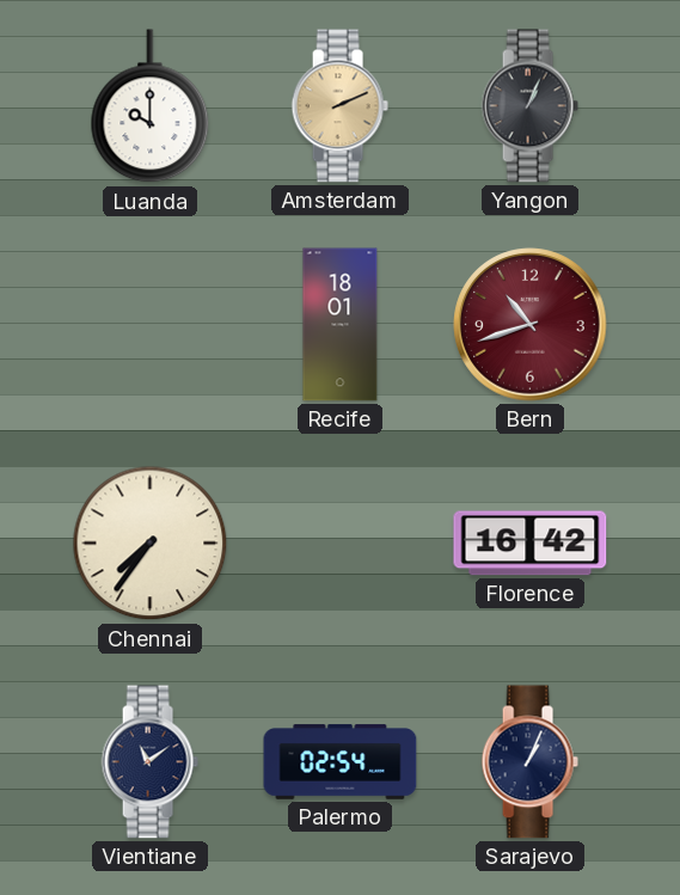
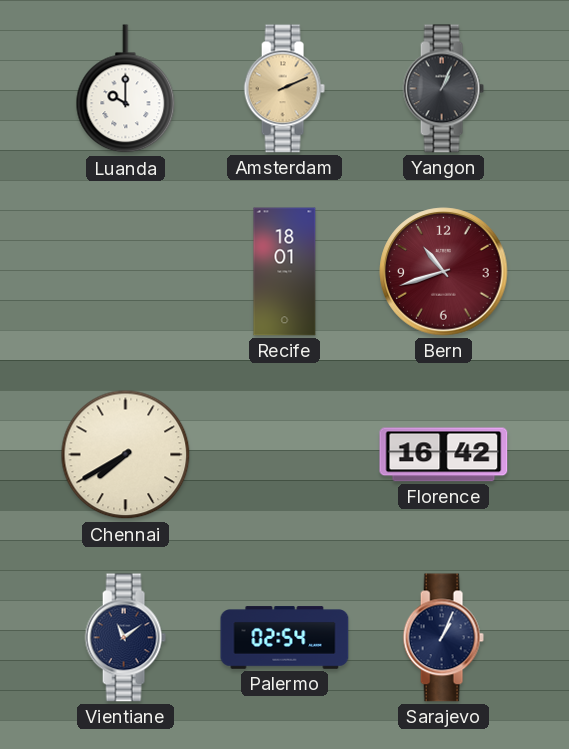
Chennai: 7:36 -> 7:40
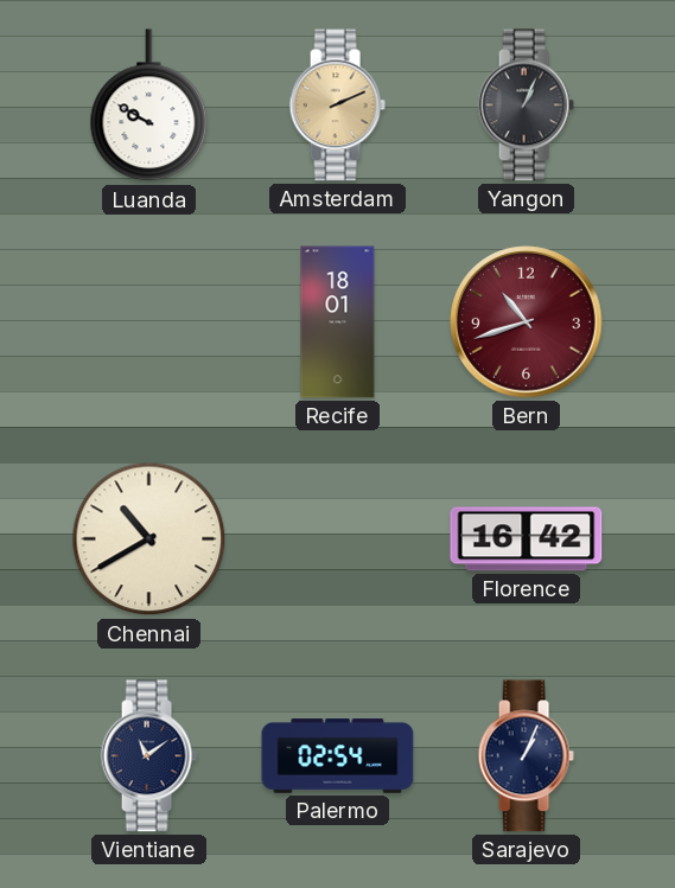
Luanda: 10:00 -> 9:50
Chennai: 7:40 -> 10:40
